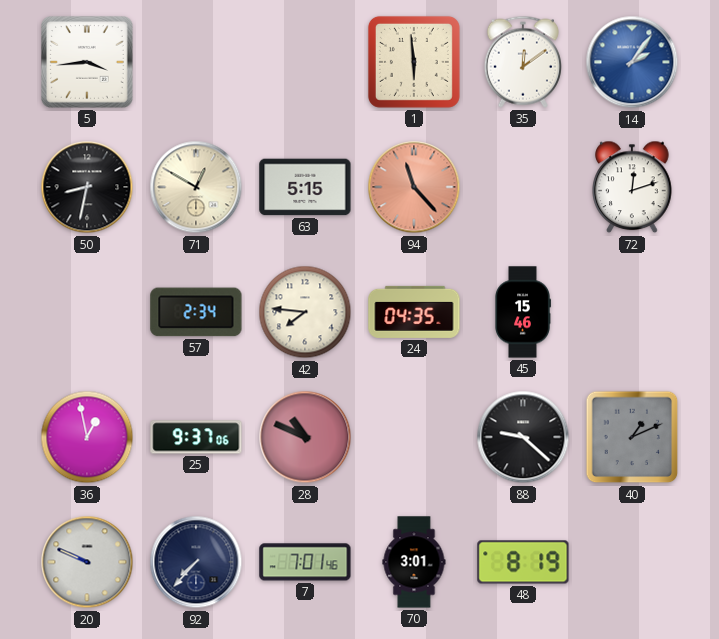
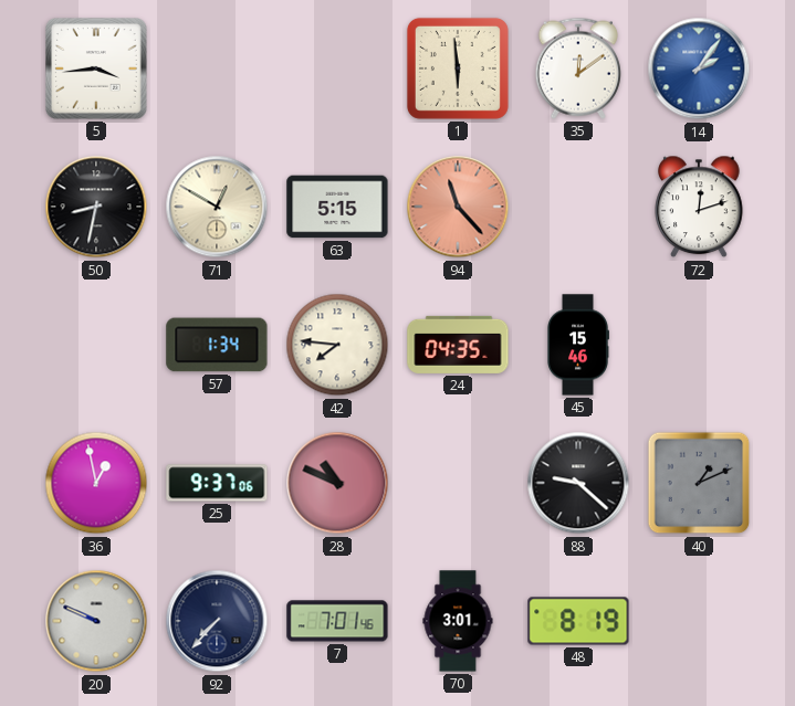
57: 2:34 -> 1:34
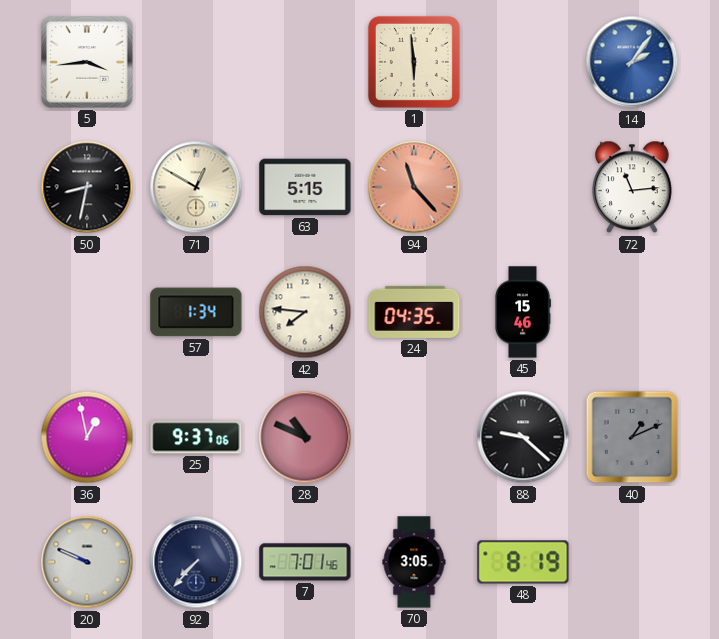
35: 12:09 -> none
72: 12:12 -> 11:14
70: 3:01 -> 3:05
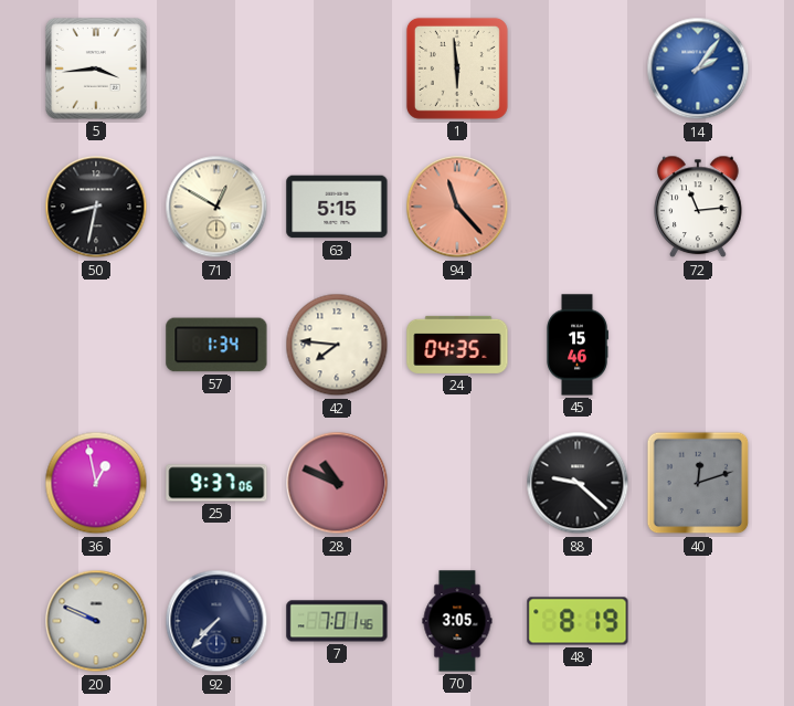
40: 1:11 -> 12:12
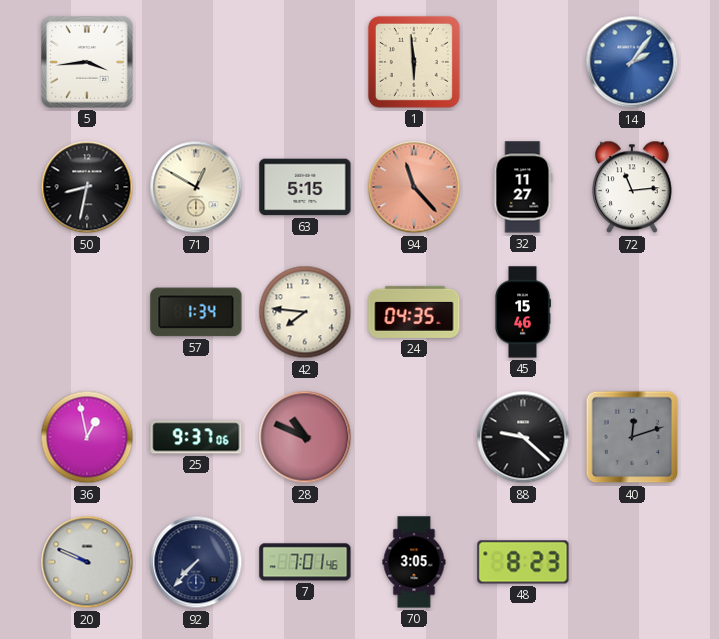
32: none -> 11:27
48: 8:19 -> 8:23
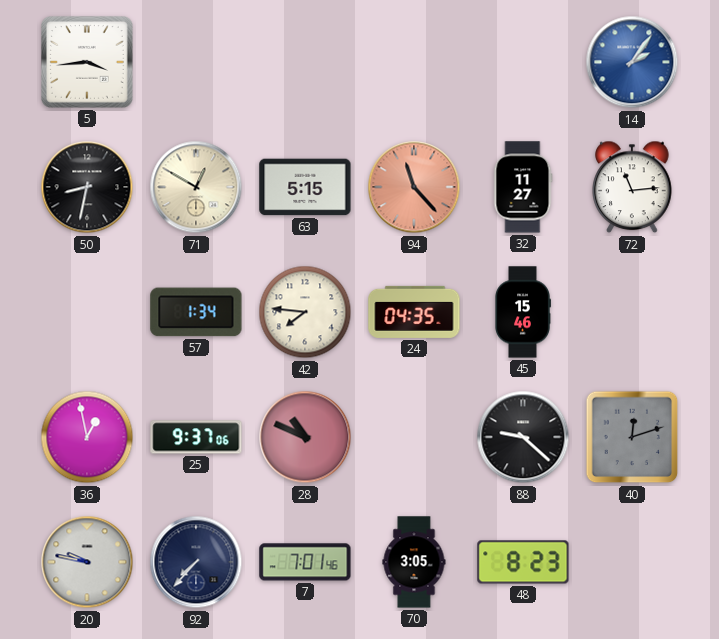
1: 5:59 -> none
20: 9:49 -> 9:47
